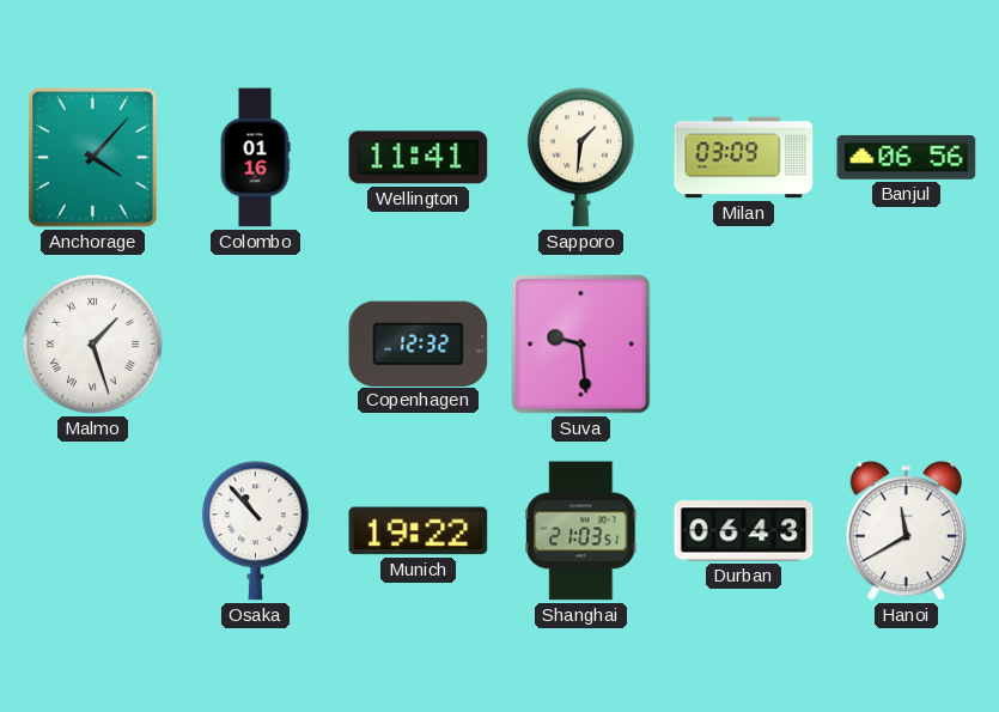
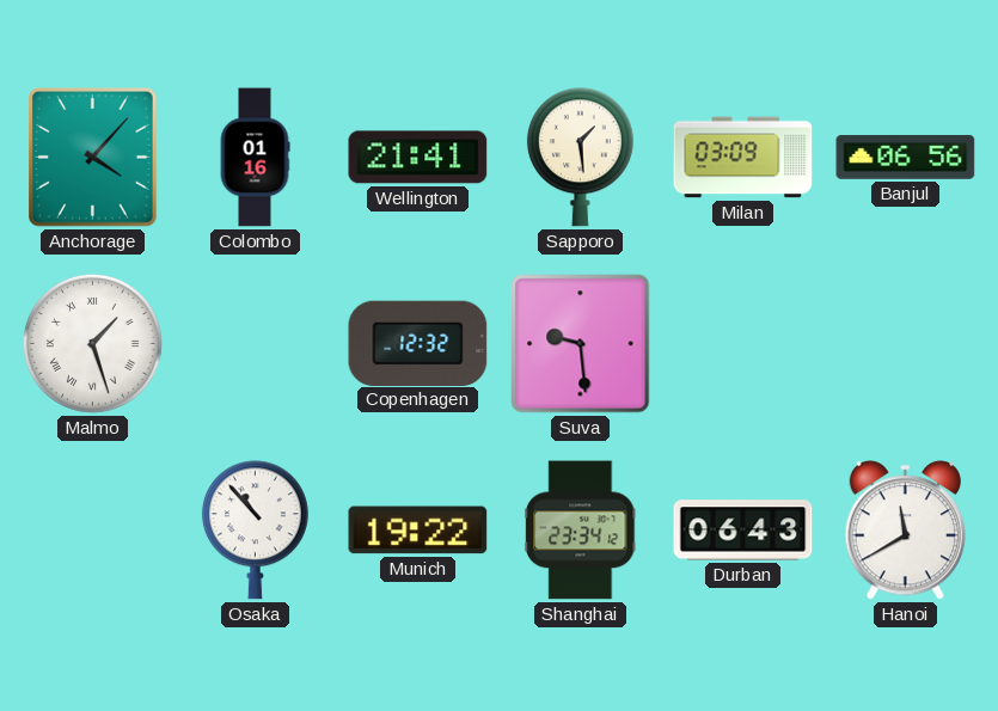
Wellington: 11:41 -> 21:41
Sapporo: 1:31 -> 1:29
Shanghai: 21:03 -> 23:34
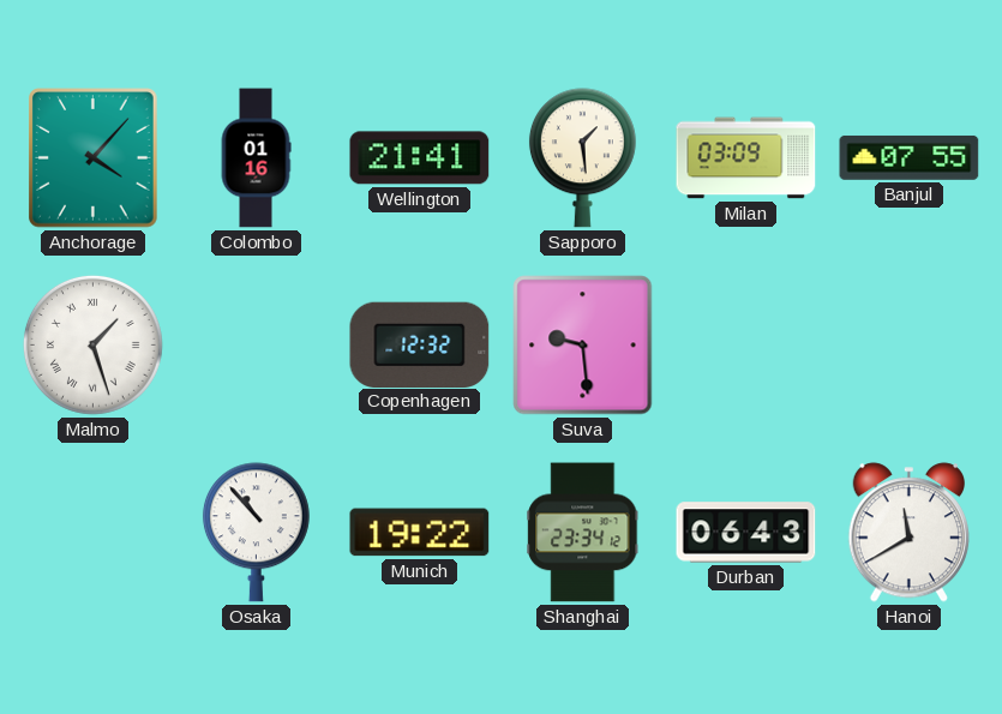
Banjul: 06:56 -> 07:55
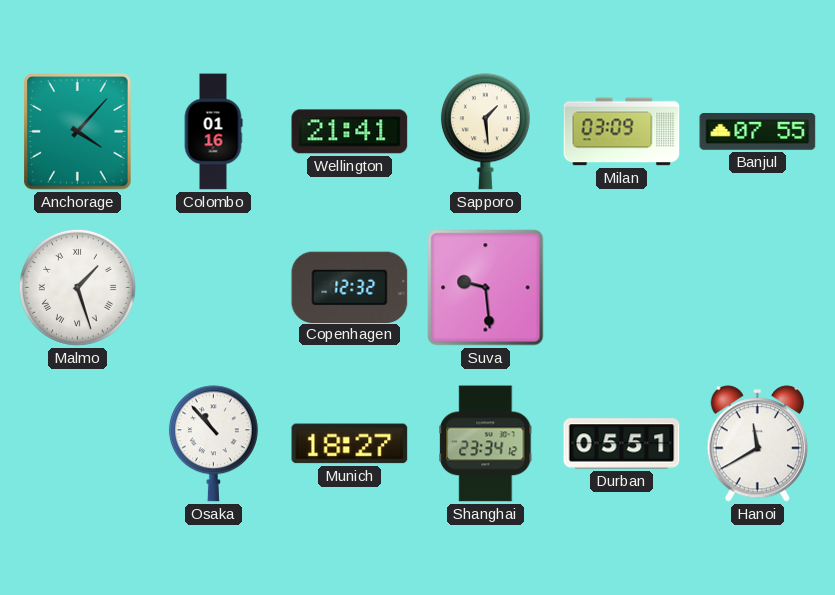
Munich: 19:22 -> 18:27
Durban: 06:43 -> 05:51
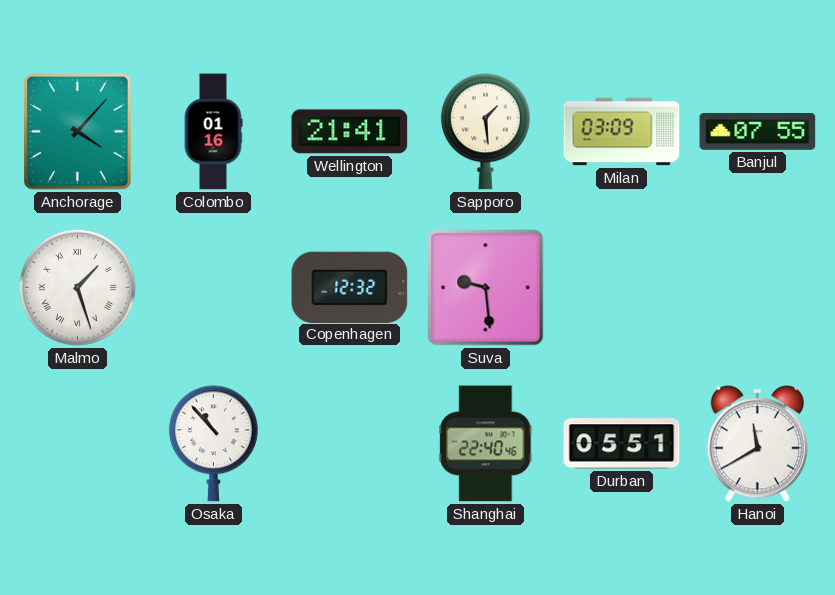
Munich: 18:27 -> none
Shanghai: 23:34 -> 22:40
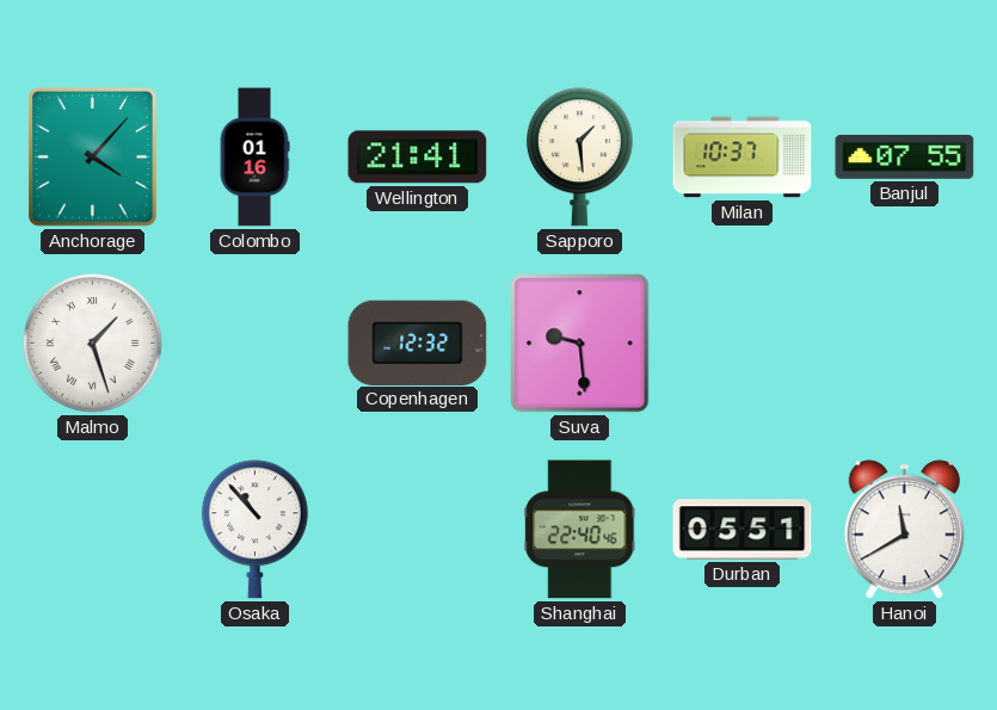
Milan: 03:09 -> 10:37
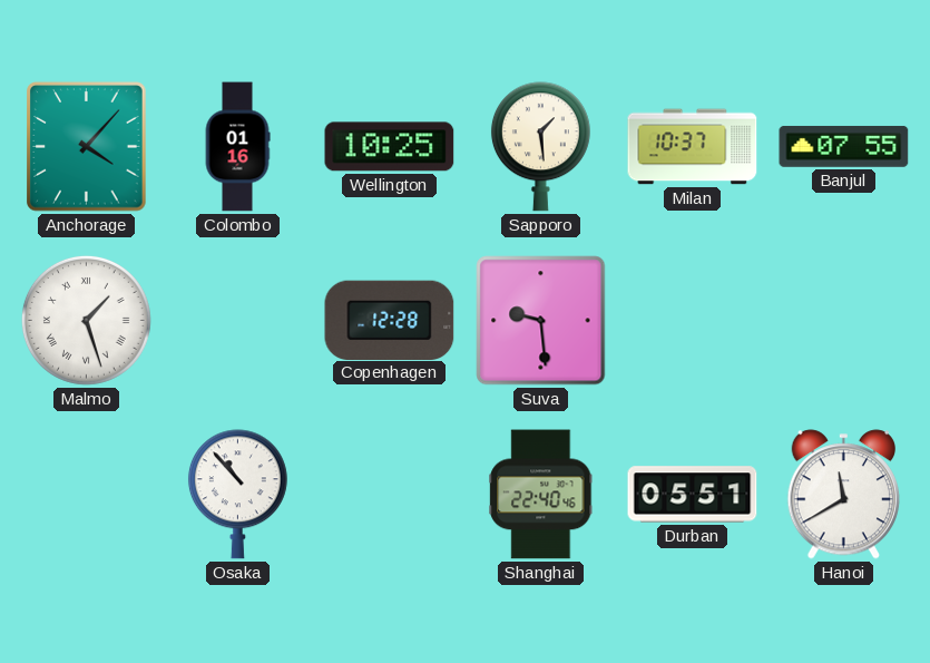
Wellington: 21:41 -> 10:25
Copenhagen: 12:32 -> 12:28
